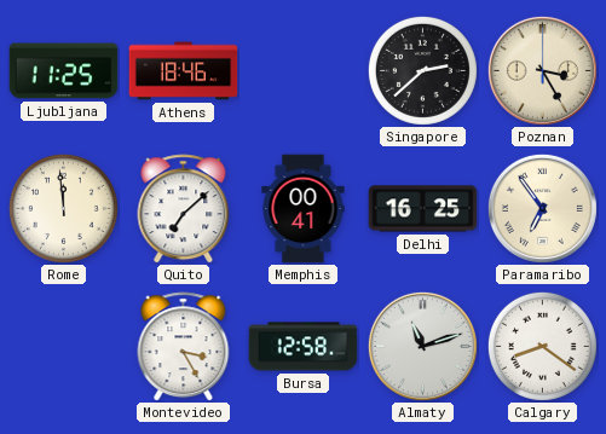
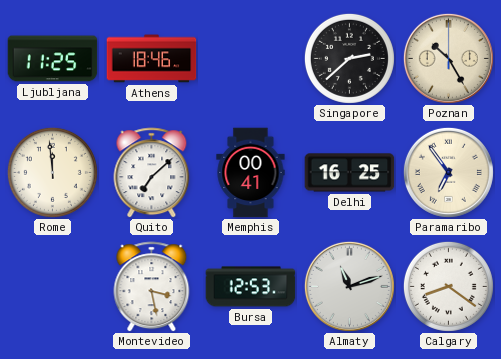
Poznan: 3:25 -> 10:25
Montevideo: 3:25 -> 3:28
Bursa: 12:58 -> 12:53
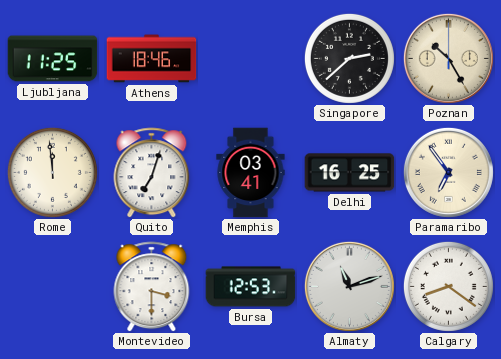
Quito: 7:08 -> 7:03
Memphis: 00:41 -> 03:41
Montevideo: 3:28 -> 3:30
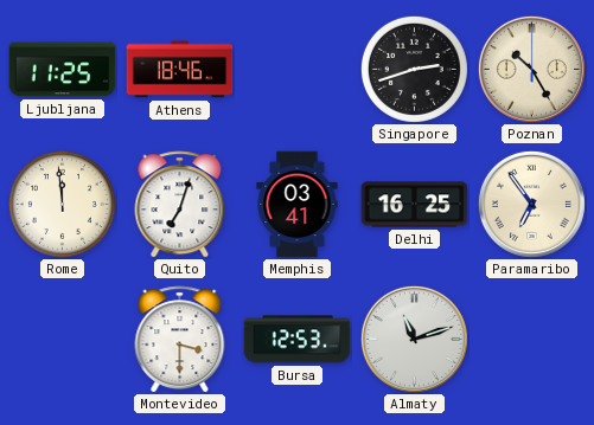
Singapore: 2:38 -> 2:42
Calgary: 8:21 -> none
